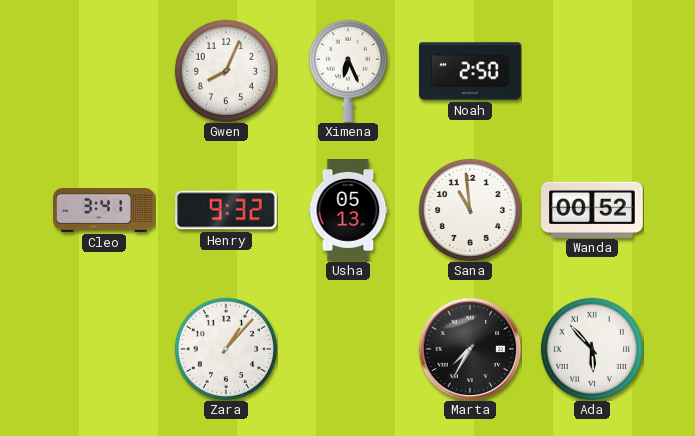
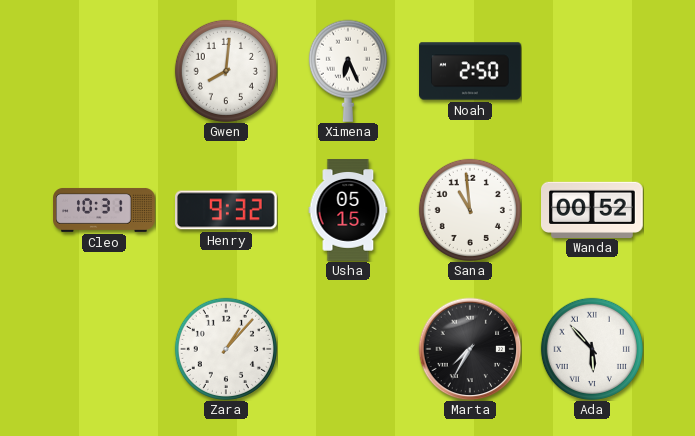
Gwen: 8:04 -> 8:01
Cleo: 3:41 -> 10:31
Usha: 05:13 -> 05:15
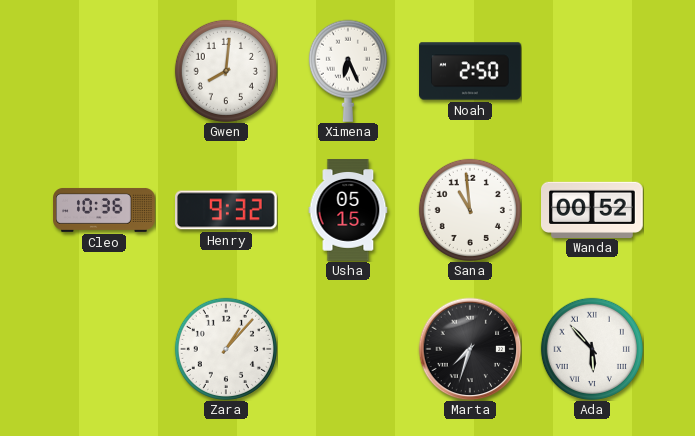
Cleo: 10:31 -> 10:36
Marta: 7:35 -> 7:33
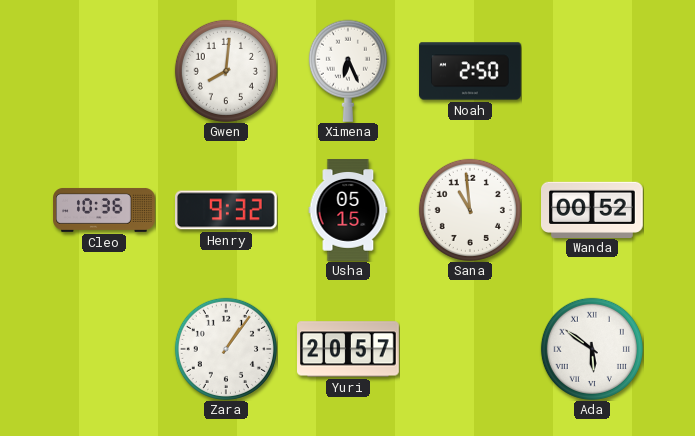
Zara: 1:07 -> 1:06
Yuri: none -> 20:57
Marta: 7:33 -> none
Ada: 5:53 -> 5:51
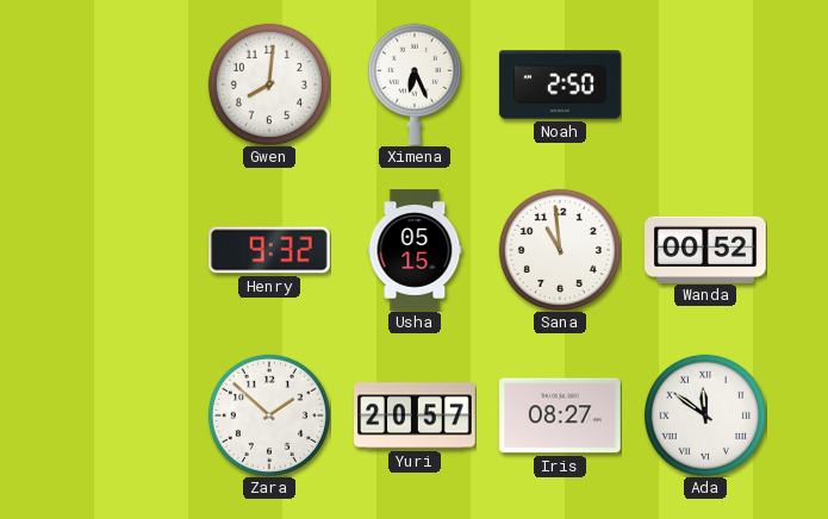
Cleo: 10:36 -> none
Zara: 1:06 -> 1:52
Iris: none -> 08:27
Ada: 5:51 -> 11:51
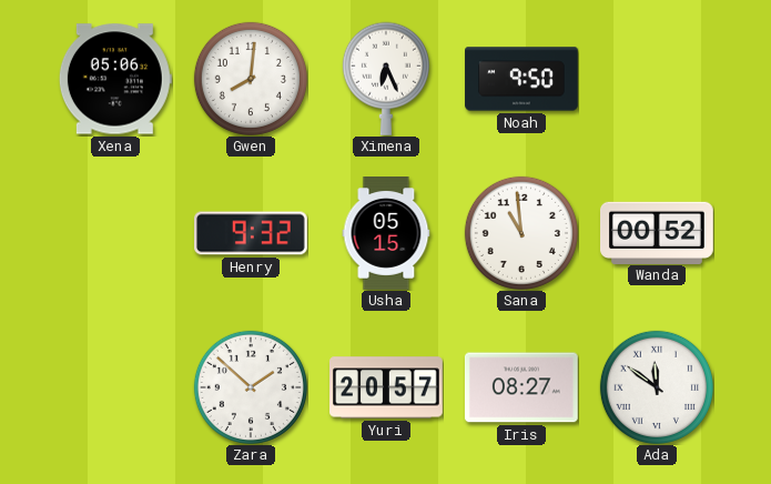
Xena: none -> 05:06
Noah: 2:50 -> 9:50
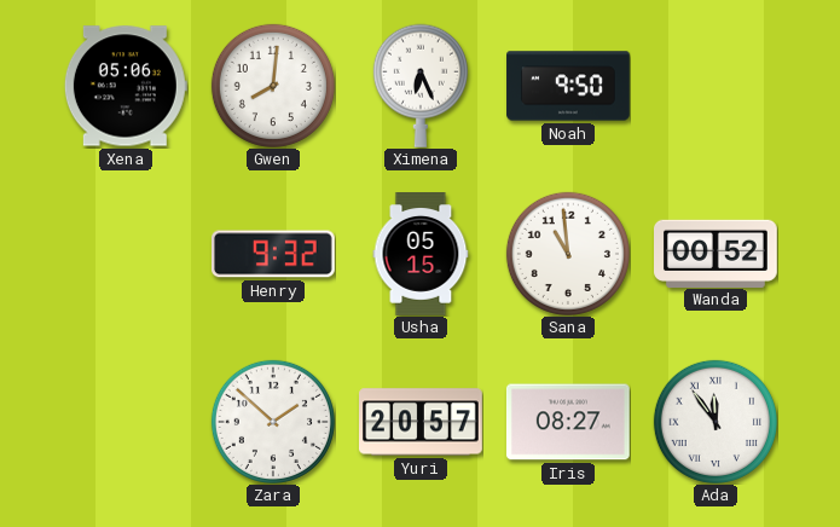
Ada: 11:51 -> 11:54
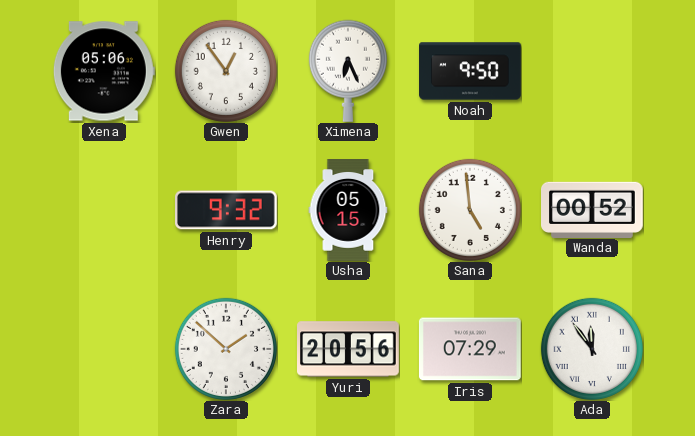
Gwen: 8:01 -> 12:54
Sana: 10:59 -> 4:59
Yuri: 20:57 -> 20:56
Iris: 08:27 -> 07:29
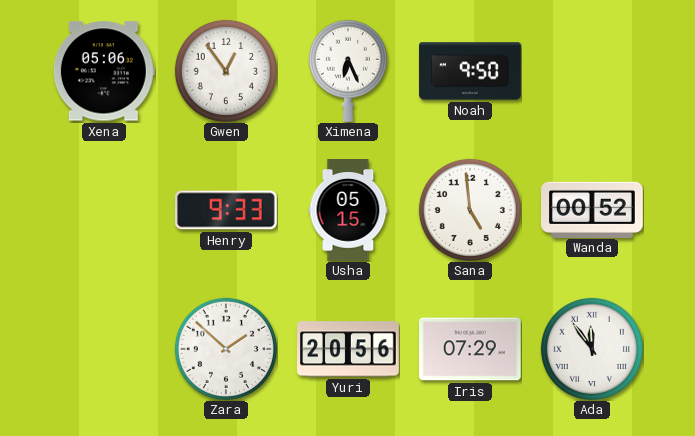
Henry: 9:32 -> 9:33
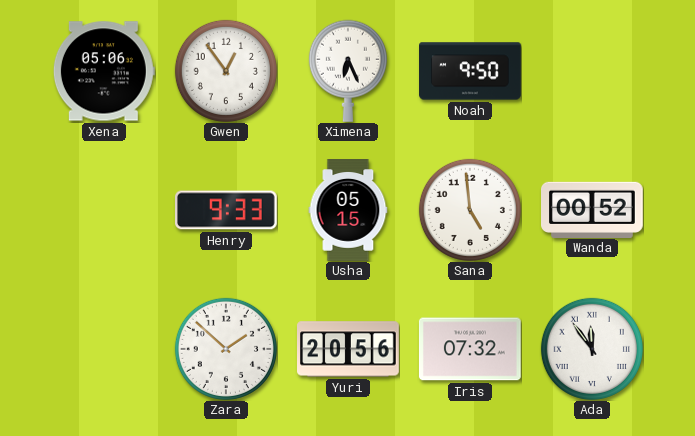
Iris: 07:29 -> 07:32
